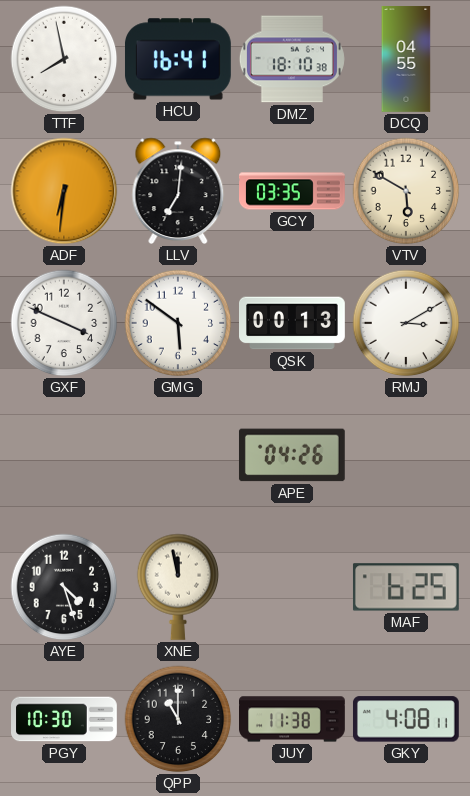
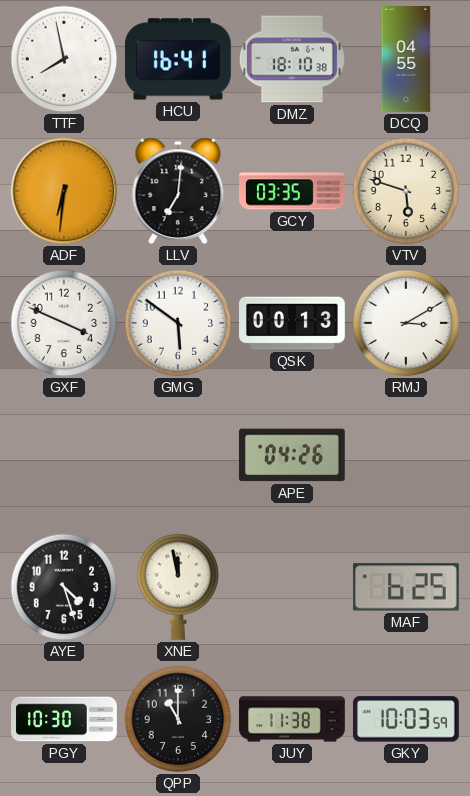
VTV: 5:50 -> 5:48
GKY: 4:08 -> 10:03
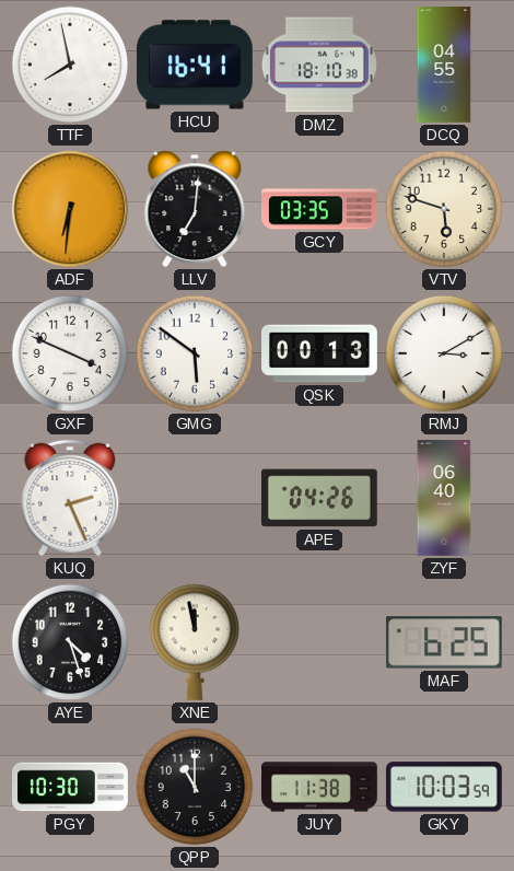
KUQ: none -> 2:26
ZYF: none -> 06:40
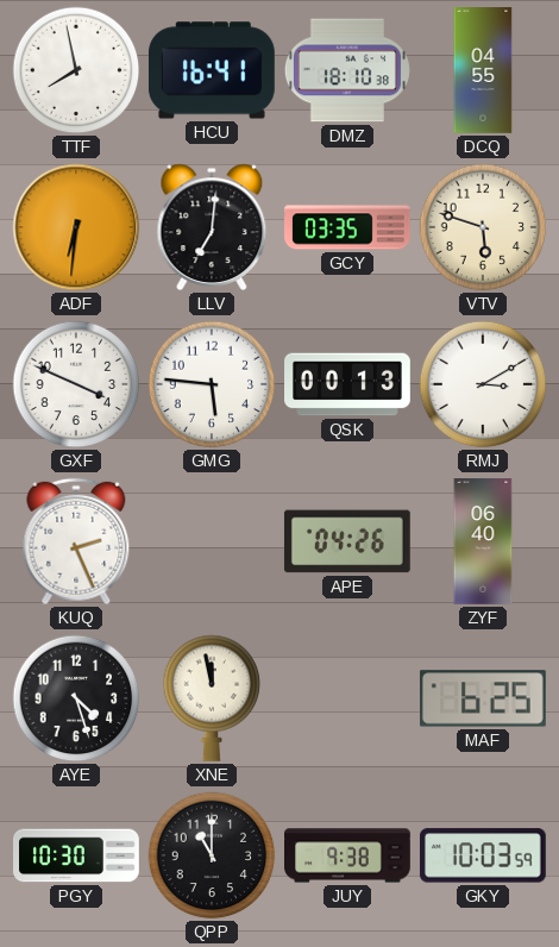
GMG: 5:51 -> 5:46
JUY: 11:38 -> 9:38
